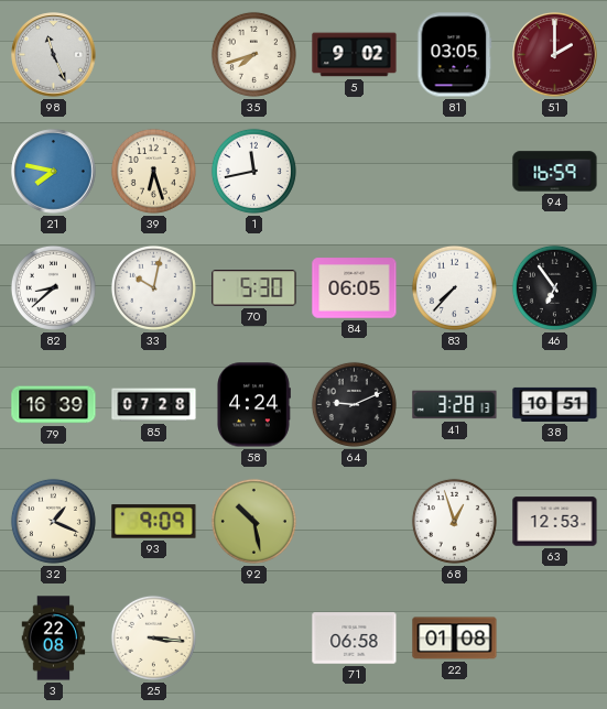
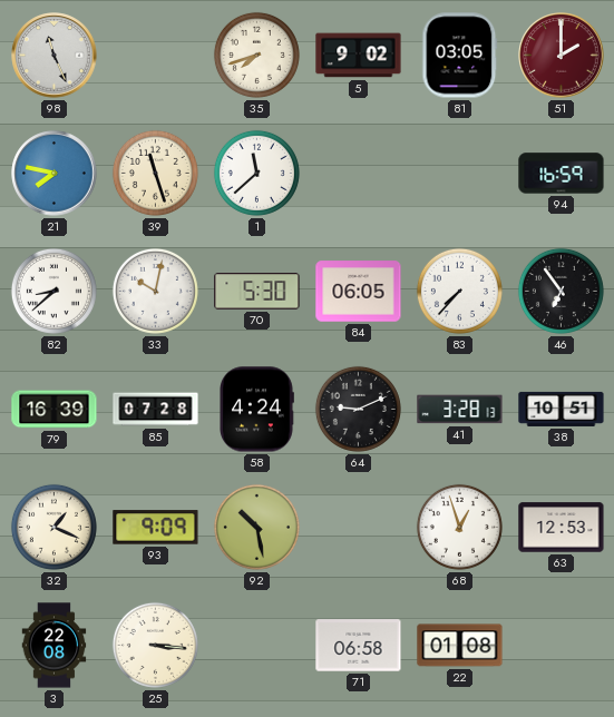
39: 6:27 -> 11:27
1: 11:43 -> 11:38
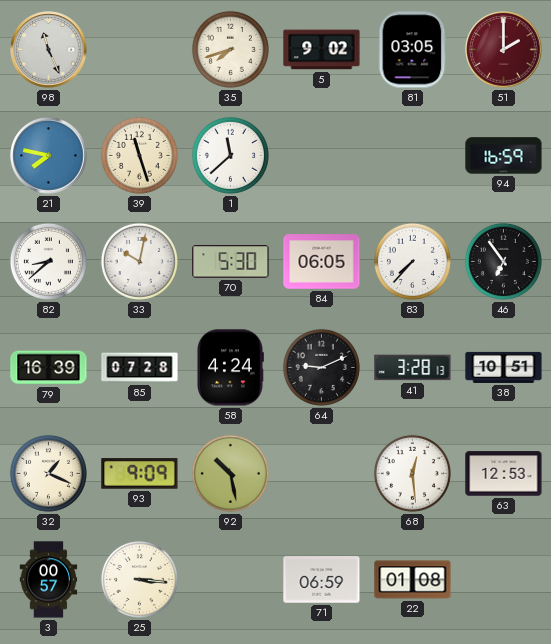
68: 12:57 -> 12:29
3: 22:08 -> 00:57
71: 06:58 -> 06:59
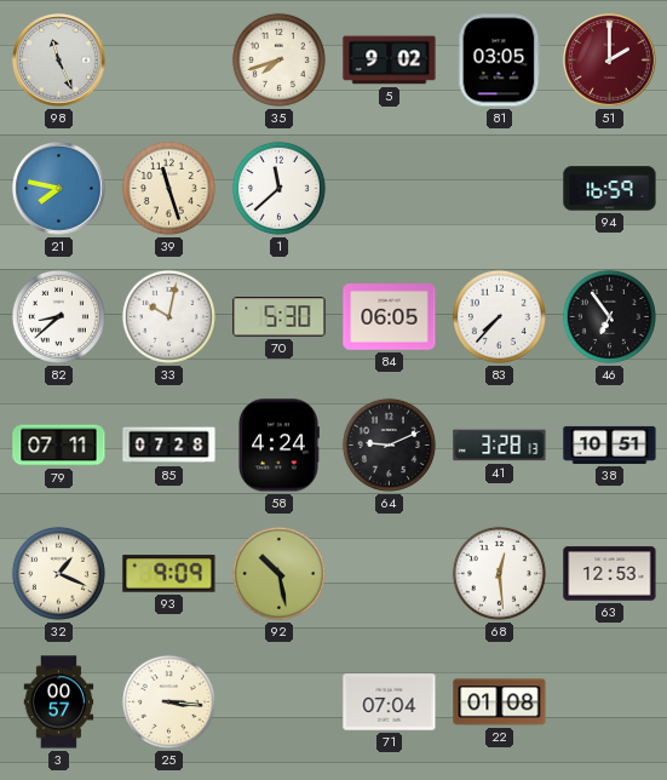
79: 16:39 -> 07:11
71: 06:59 -> 07:04
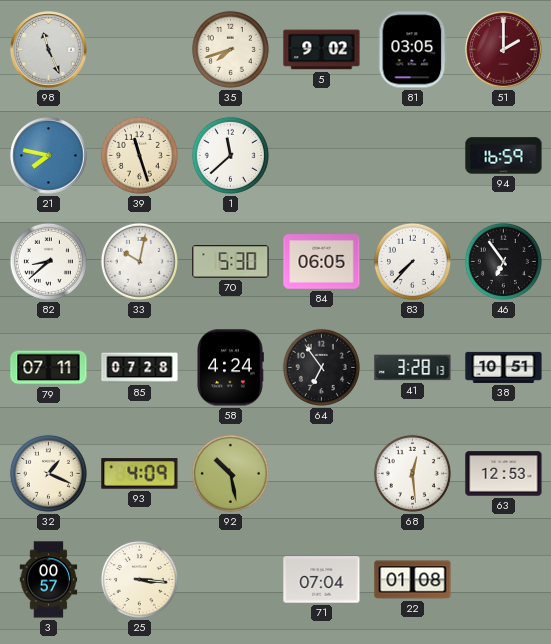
64: 9:11 -> 6:54
93: 9:09 -> 4:09
